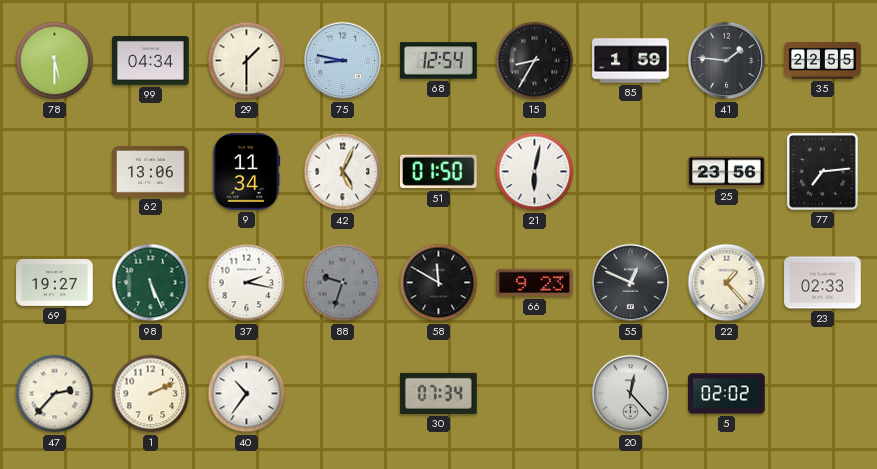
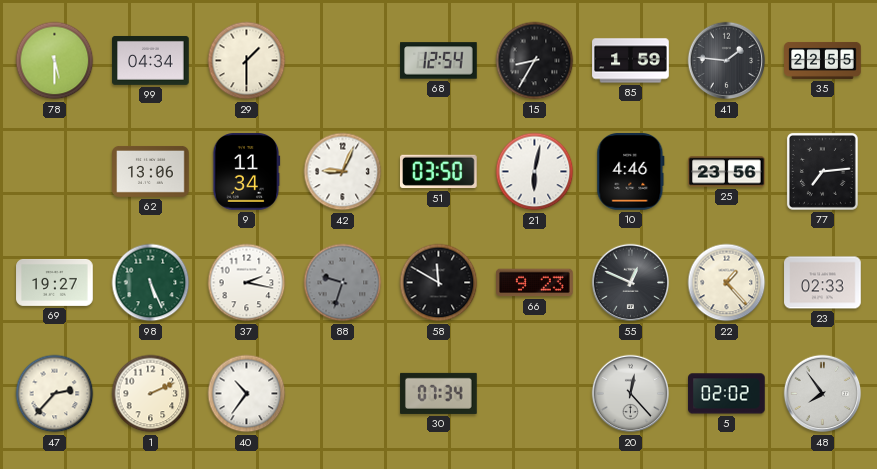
75: 8:47 -> none
42: 5:04 -> 9:04
51: 01:50 -> 03:50
10: none -> 4:46
48: none -> 7:54
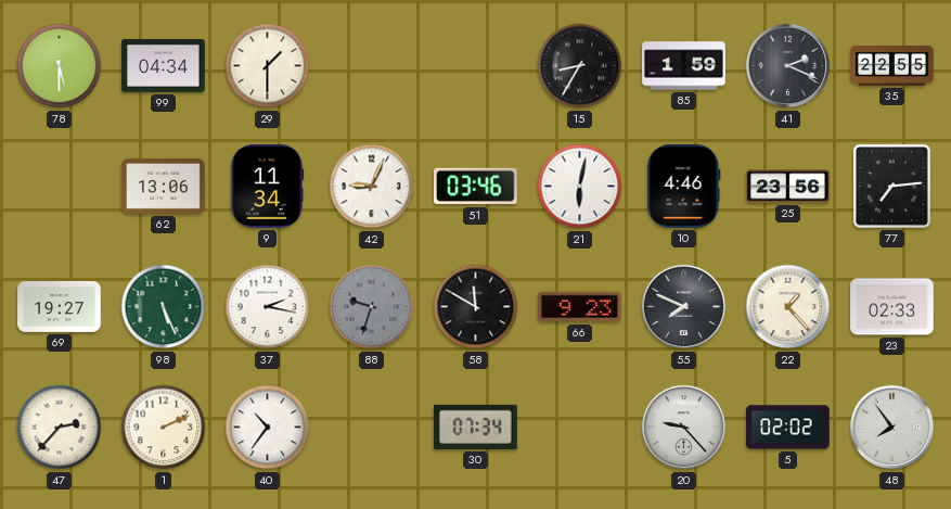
68: 12:54 -> none
41: 1:46 -> 2:19
51: 03:50 -> 03:46
55: 12:49 -> 7:49
20: 12:23 -> 9:23
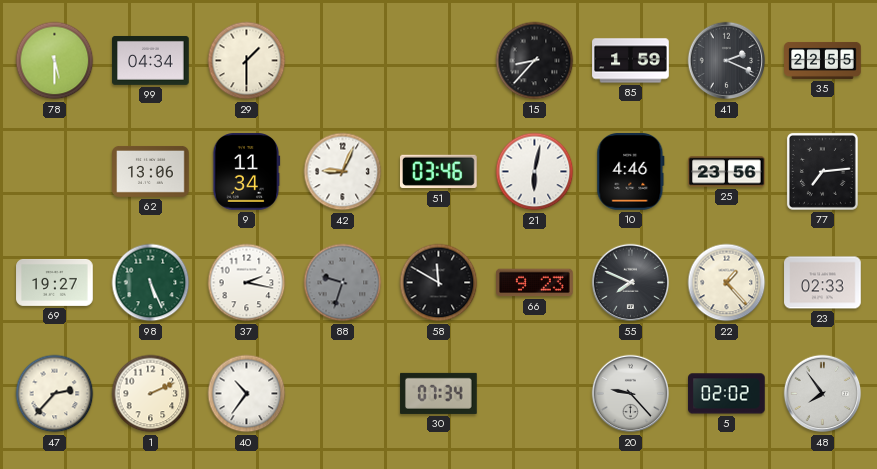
15: 8:35 -> 8:37
